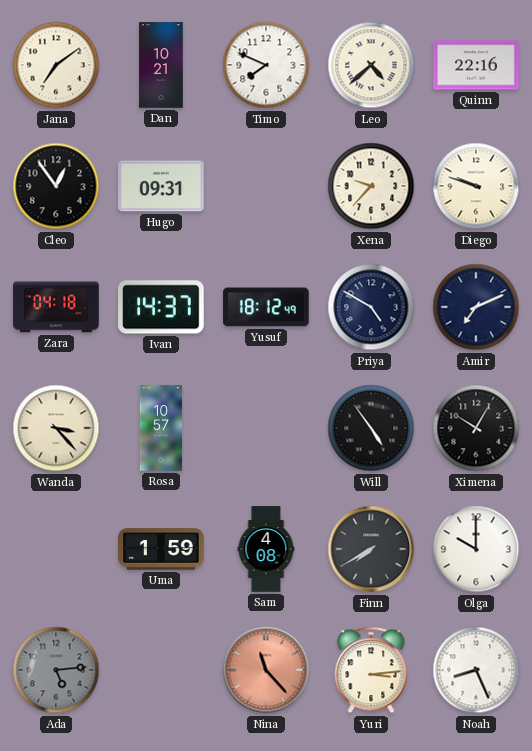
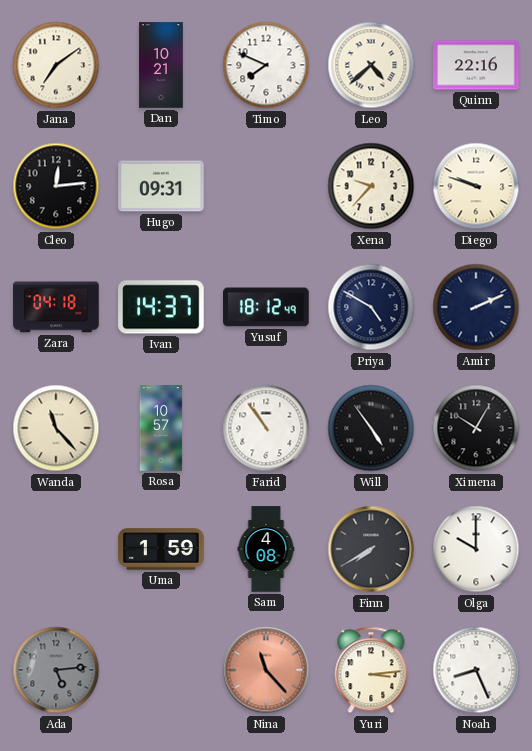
Cleo: 12:54 -> 12:14
Amir: 7:11 -> 2:11
Wanda: 3:23 -> 11:23
Farid: none -> 10:54
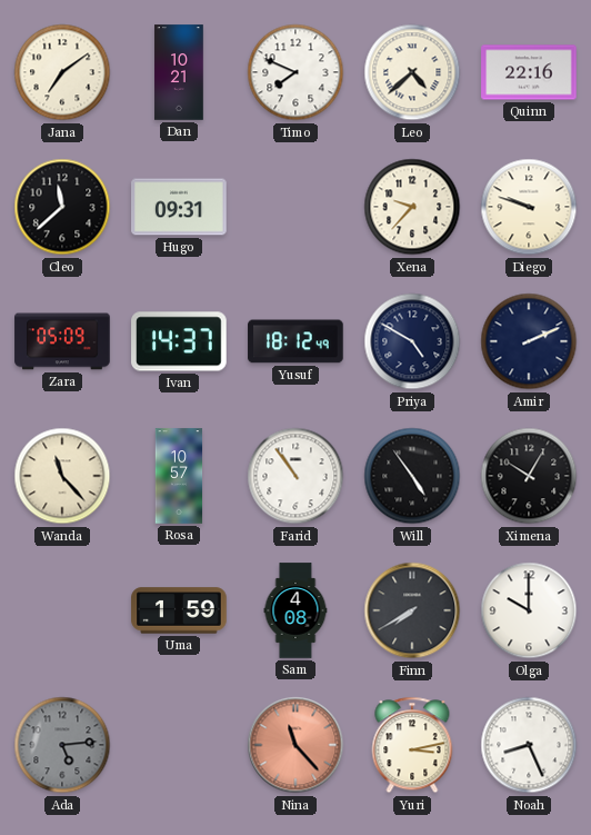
Cleo: 12:14 -> 11:38
Zara: 04:18 -> 05:09
Yuri: 3:14 -> 3:13
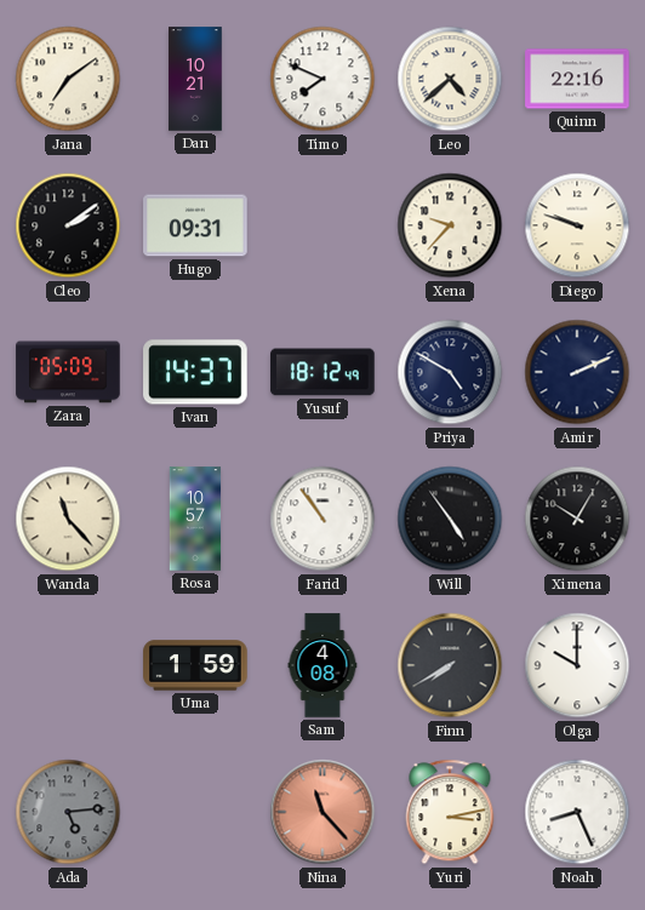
Cleo: 11:38 -> 2:09
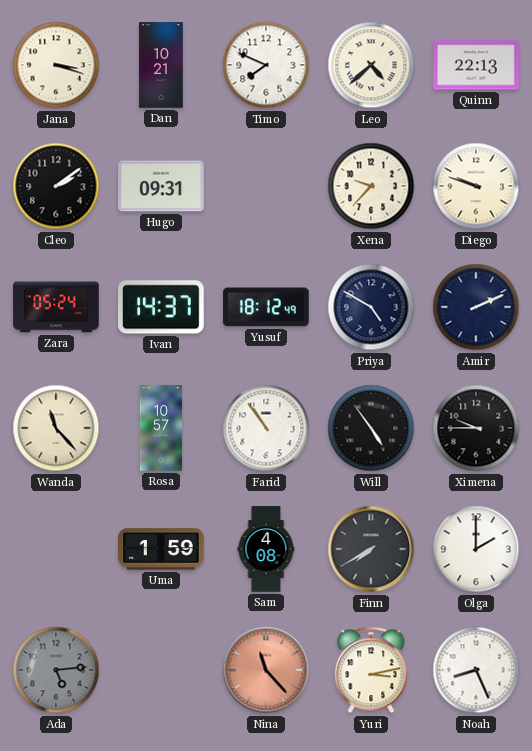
Jana: 7:09 -> 3:18
Quinn: 22:16 -> 22:13
Zara: 05:09 -> 05:24
Ximena: 10:05 -> 9:45
Olga: 10:00 -> 2:00
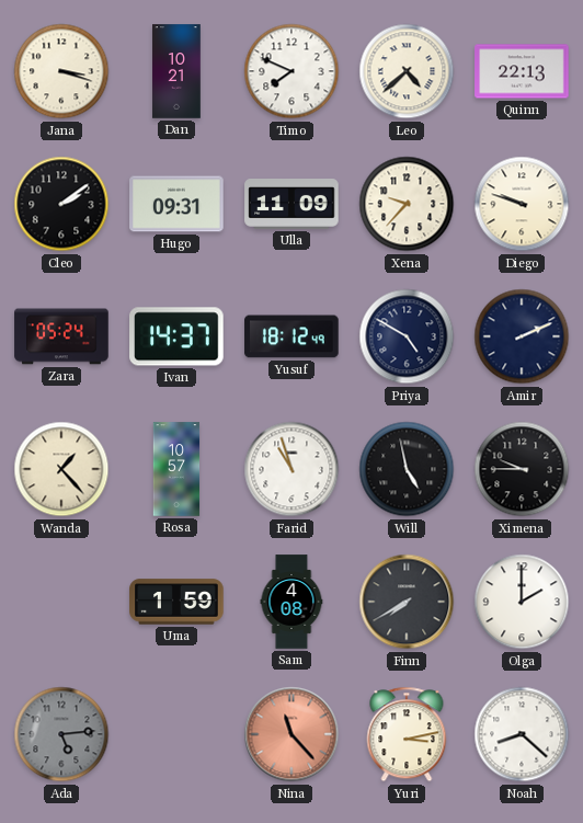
Ulla: none -> 11:09
Wanda: 11:23 -> 1:23
Farid: 10:54 -> 10:57
Will: 4:54 -> 4:58
Noah: 8:26 -> 8:22
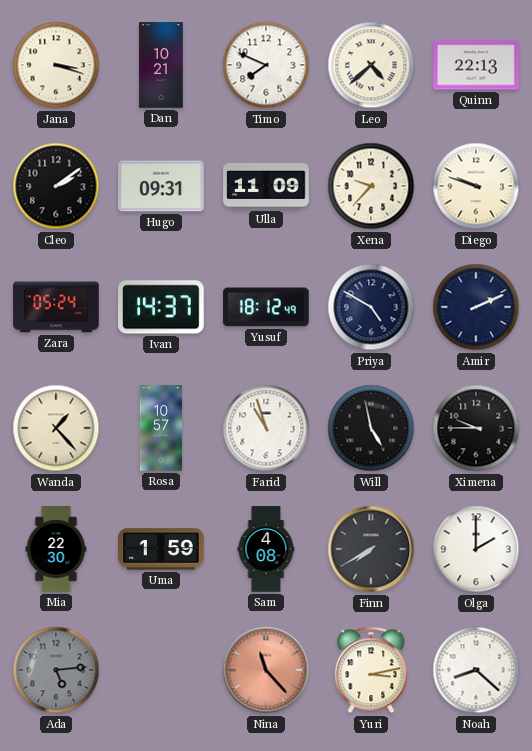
Mia: none -> 22:30
